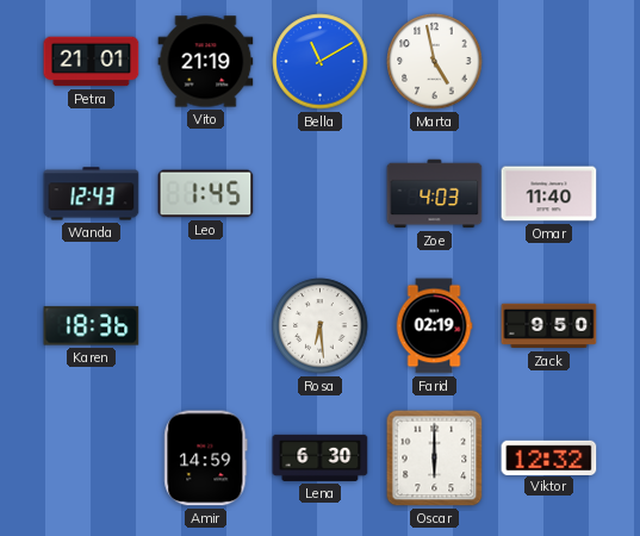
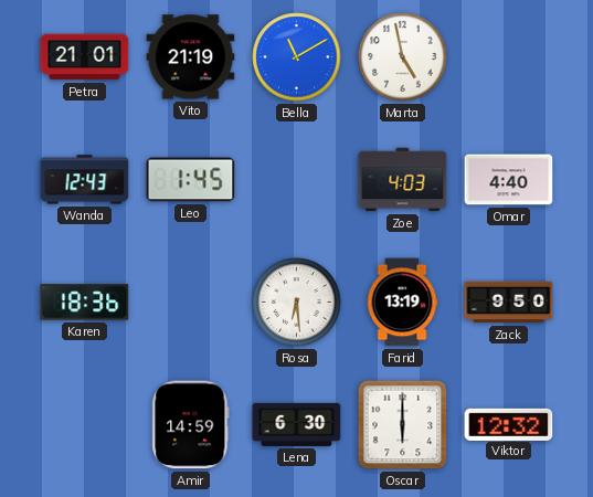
Omar: 11:40 -> 4:40
Farid: 02:19 -> 13:19
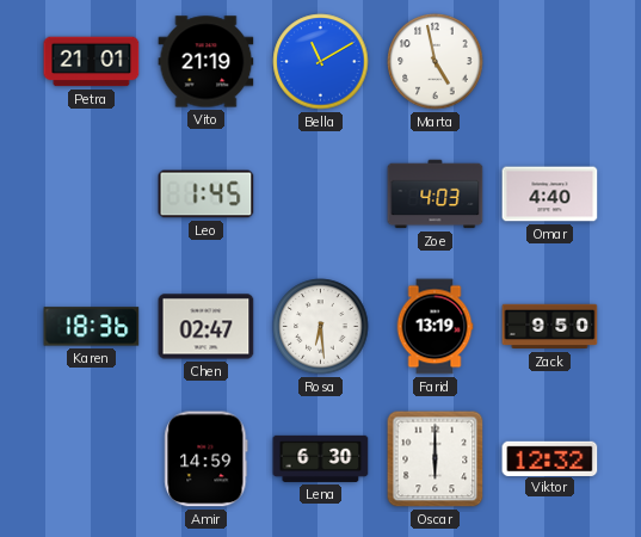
Wanda: 12:43 -> none
Chen: none -> 02:47
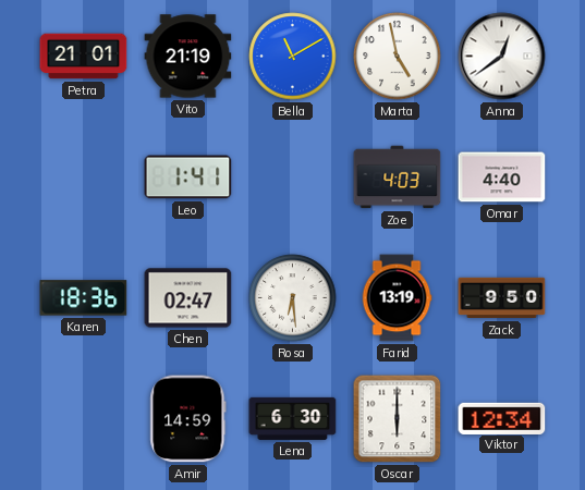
Anna: none -> 12:39
Leo: 1:45 -> 1:41
Viktor: 12:32 -> 12:34
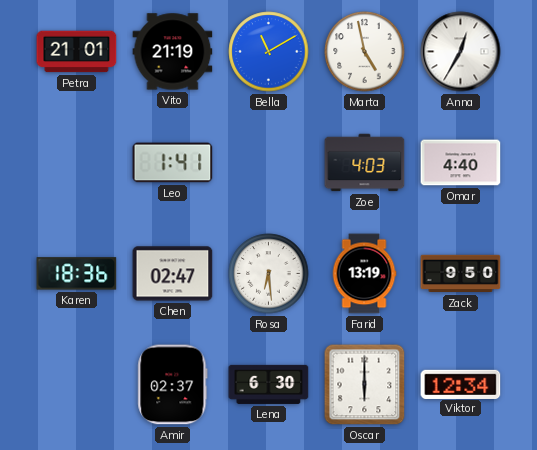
Anna: 12:39 -> 12:35
Amir: 14:59 -> 02:37
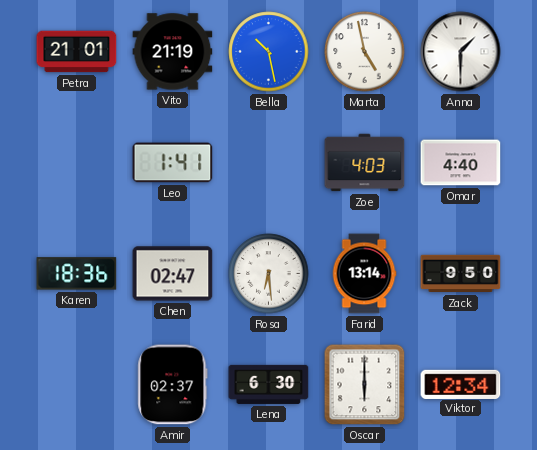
Bella: 11:10 -> 10:28
Anna: 12:35 -> 1:30
Farid: 13:19 -> 13:14
